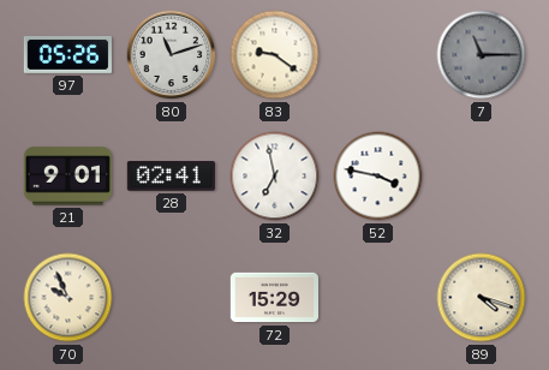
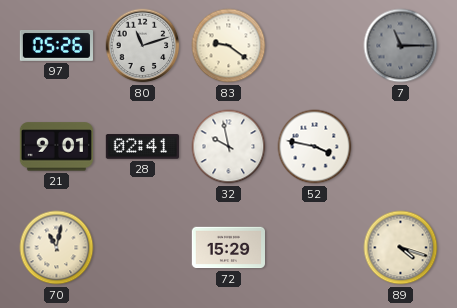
32: 6:58 -> 9:58
70: 9:56 -> 11:02
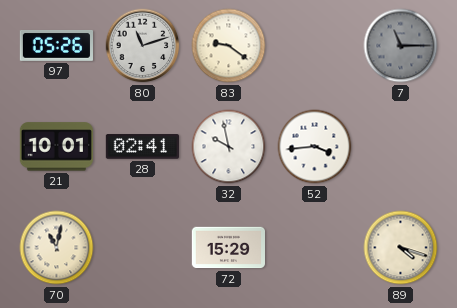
21: 9:01 -> 10:01
52: 3:47 -> 3:44
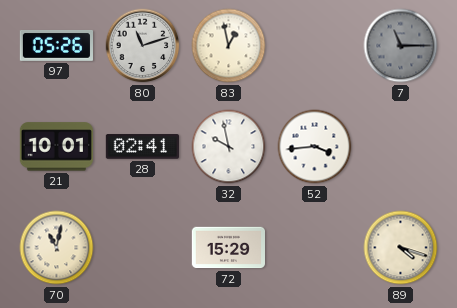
83: 9:21 -> 12:58
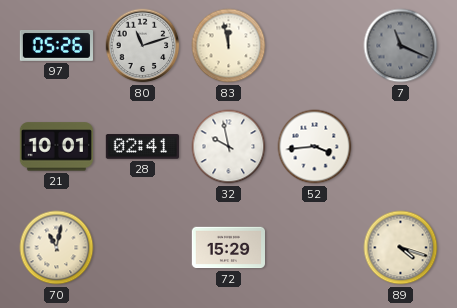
83: 12:58 -> 11:58
7: 11:15 -> 11:19
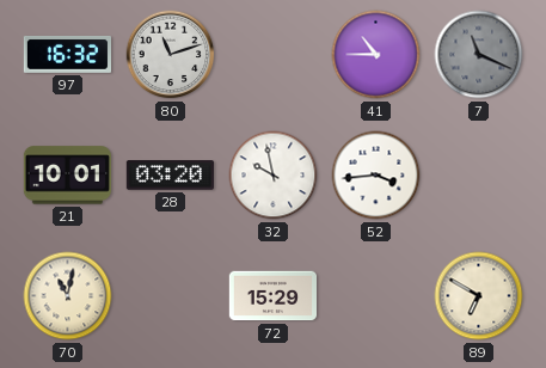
97: 05:26 -> 16:32
83: 11:58 -> none
41: none -> 10:45
28: 02:41 -> 03:20
89: 4:18 -> 6:50
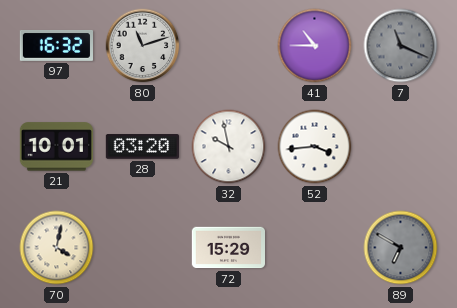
70: 11:02 -> 4:02
89 dial: cream -> grey
